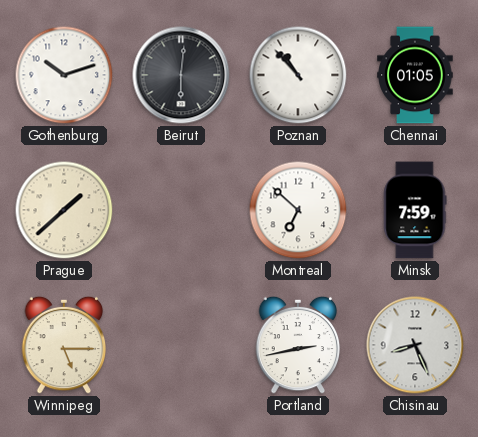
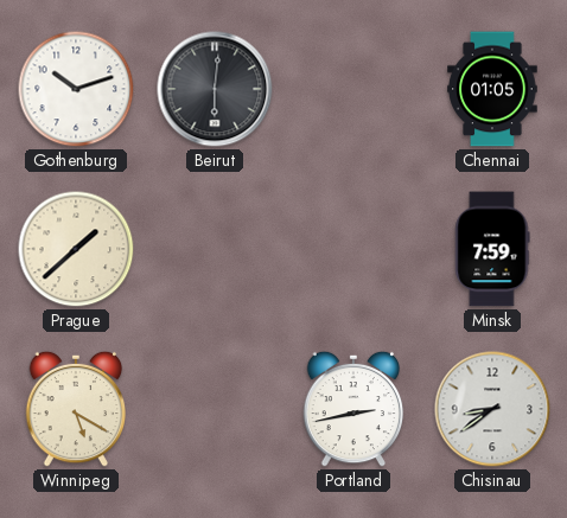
Poznan: 10:53 -> none
Montreal: 6:52 -> none
Winnipeg: 5:15 -> 5:20
Chisinau: 8:26 -> 8:39
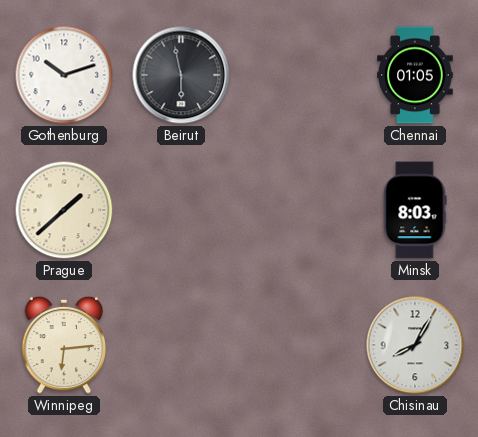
Beirut: 6:01 -> 5:58
Minsk: 7:59 -> 8:03
Winnipeg: 5:20 -> 6:14
Portland: 2:43 -> none
Chisinau: 8:39 -> 8:05
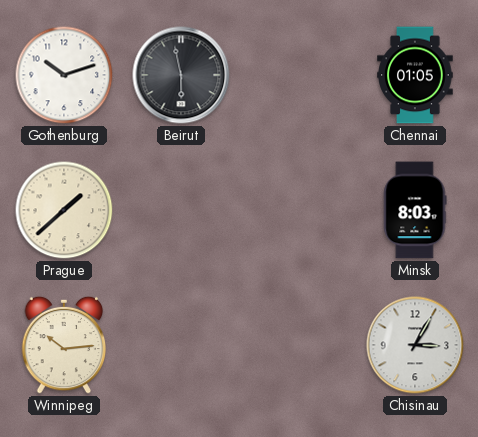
Winnipeg: 6:14 -> 10:14
Chisinau: 8:05 -> 3:05
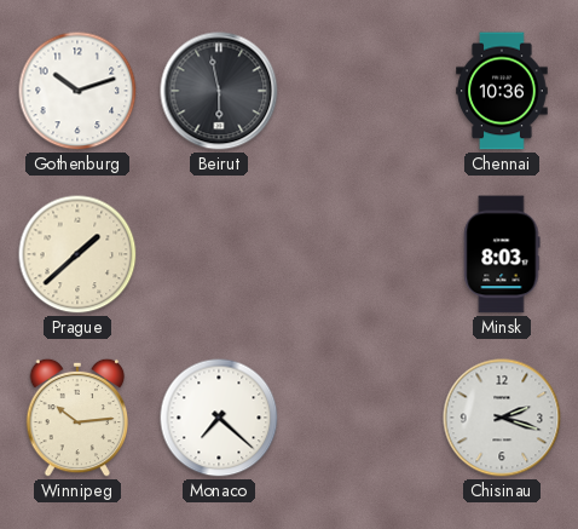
Chennai: 01:05 -> 10:36
Monaco: none -> 7:22
Chisinau: 3:05 -> 2:18
